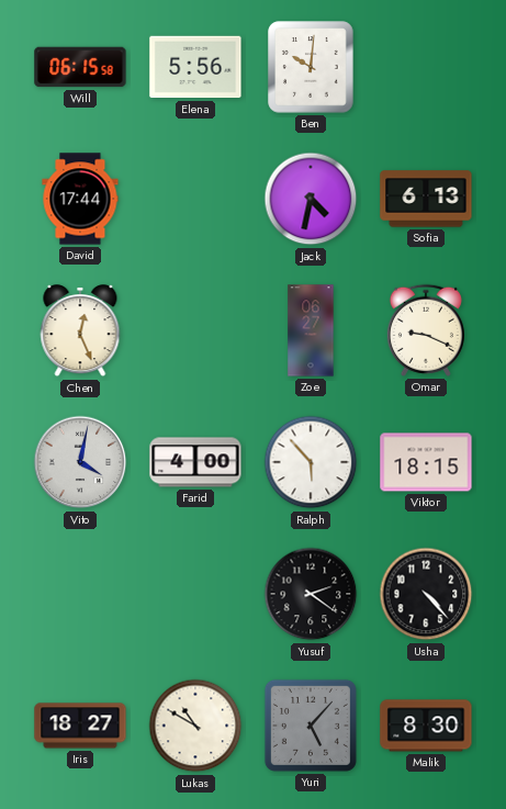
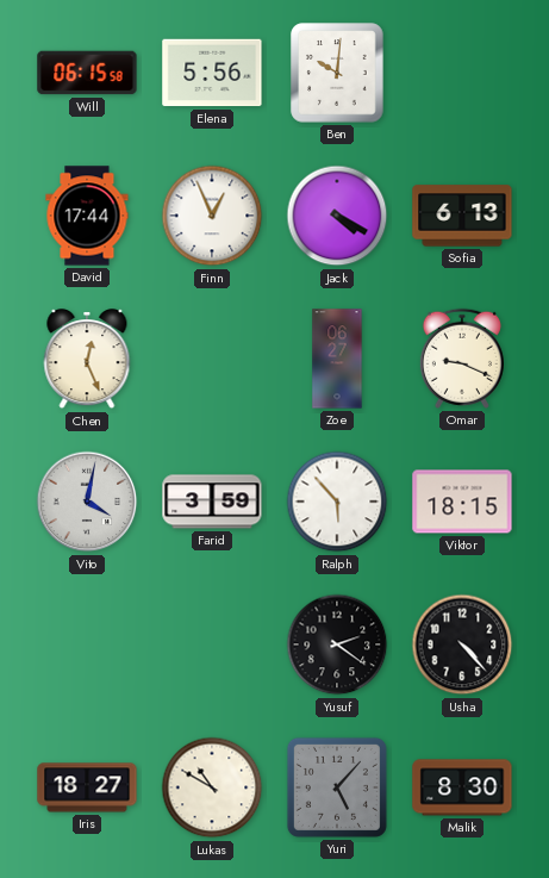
Finn: none -> 12:56
Jack: 4:32 -> 4:20
Farid: 4:00 -> 3:59
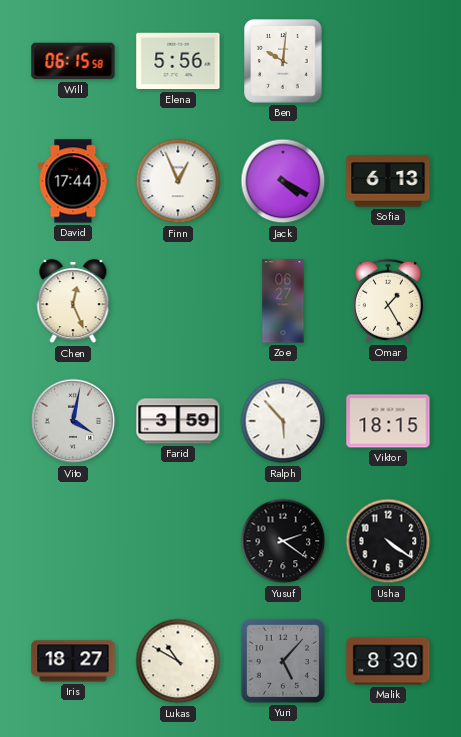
Omar: 9:19 -> 1:25
Usha: 4:23 -> 4:21
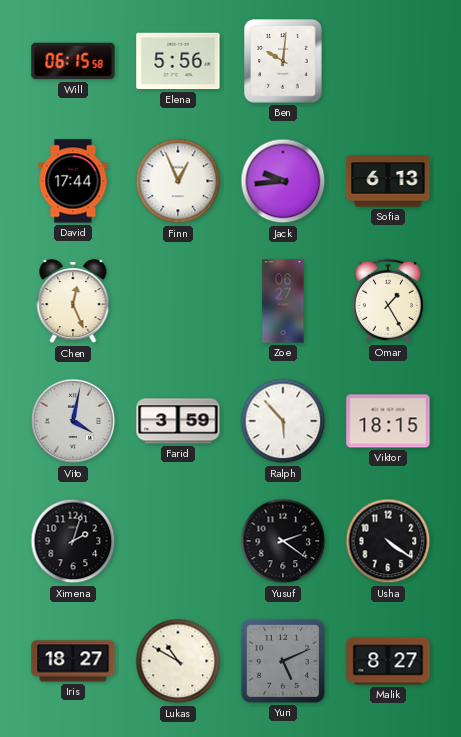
Jack: 4:20 -> 9:44
Ximena: none -> 2:03
Yuri: 5:07 -> 5:11
Malik: 8:30 -> 8:27
